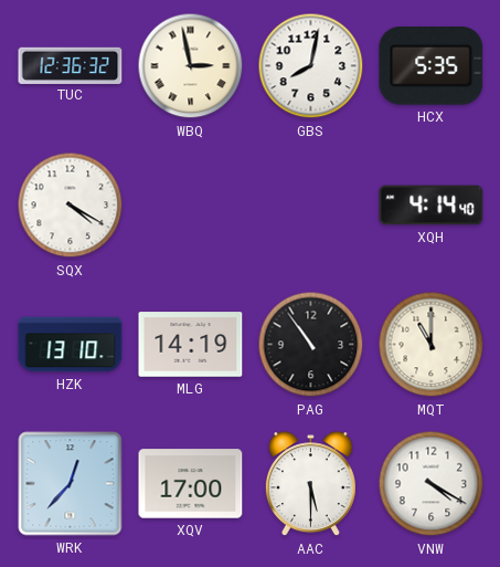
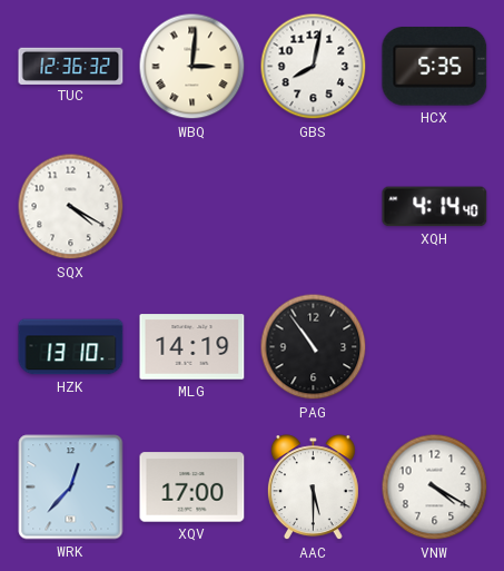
WBQ: 2:58 -> 3:01
MQT: 11:00 -> none
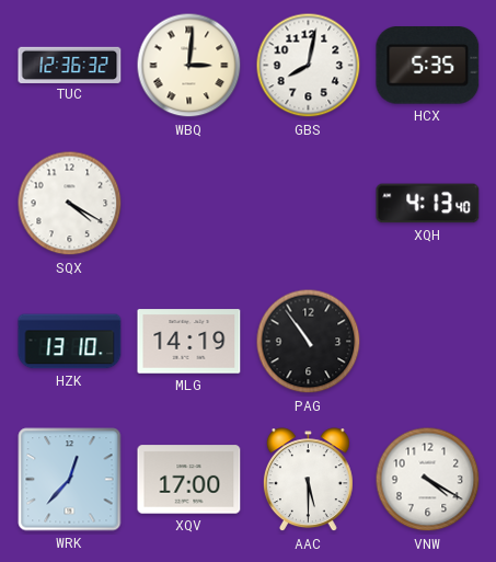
XQH: 4:14 -> 4:13
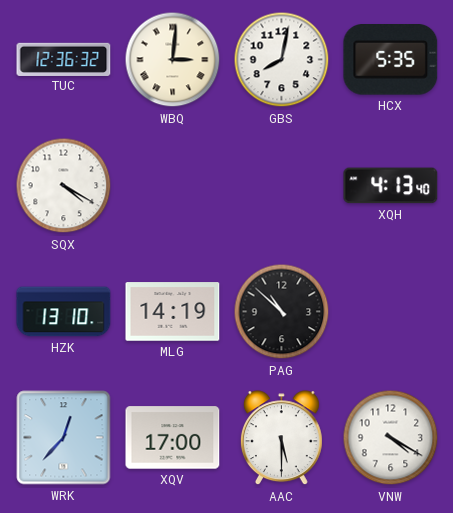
PAG: 10:54 -> 10:52
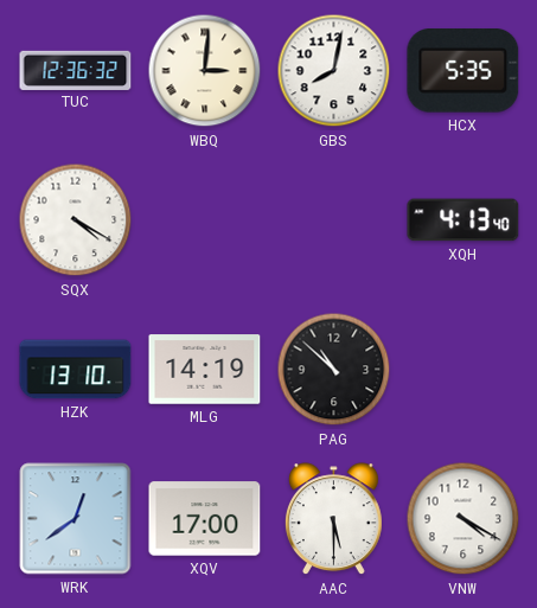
WRK: 12:37 -> 12:39
